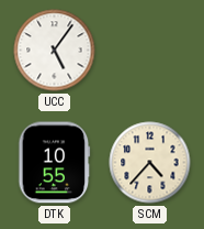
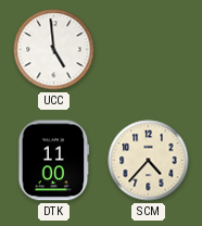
UCC: 5:06 -> 4:59
DTK: 10:55 -> 11:00
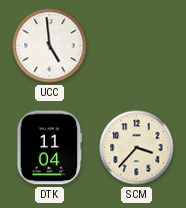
DTK: 11:00 -> 11:04
SCM: 4:37 -> 3:37
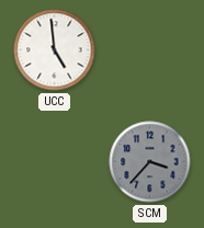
DTK: 11:04 -> none
SCM dial: cream -> grey
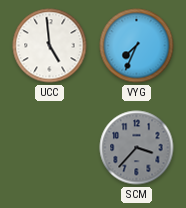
VYG: none -> 7:34
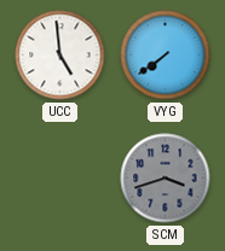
VYG: 7:34 -> 7:39
SCM: 3:37 -> 3:42
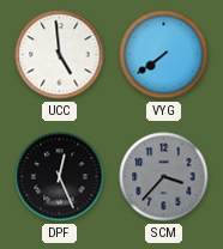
DPF: none -> 12:26
SCM: 3:42 -> 3:37
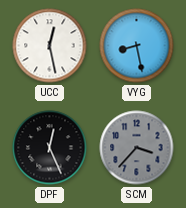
UCC: 4:59 -> 12:28
VYG: 7:39 -> 8:28
